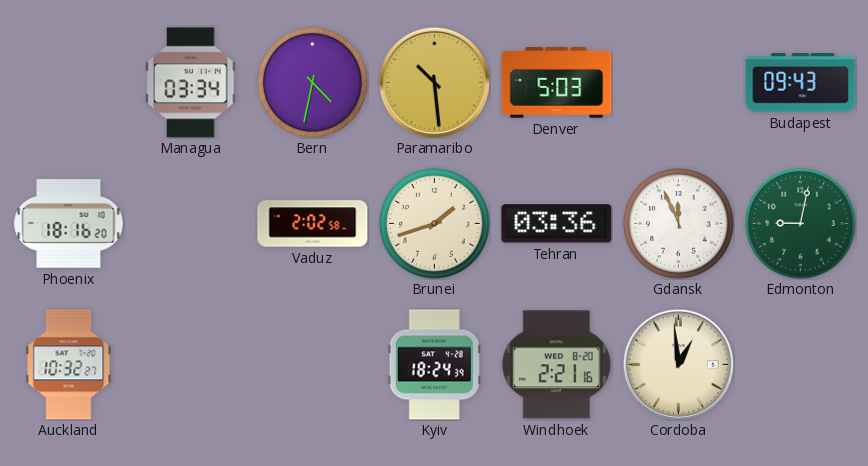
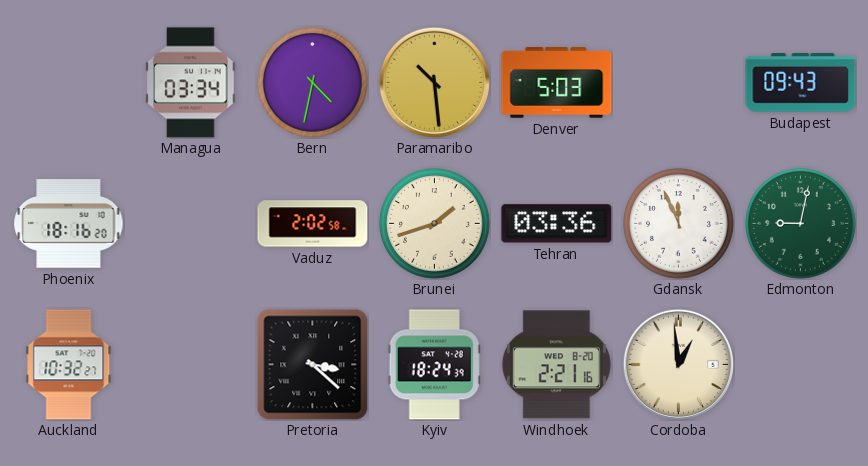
Pretoria: none -> 3:22
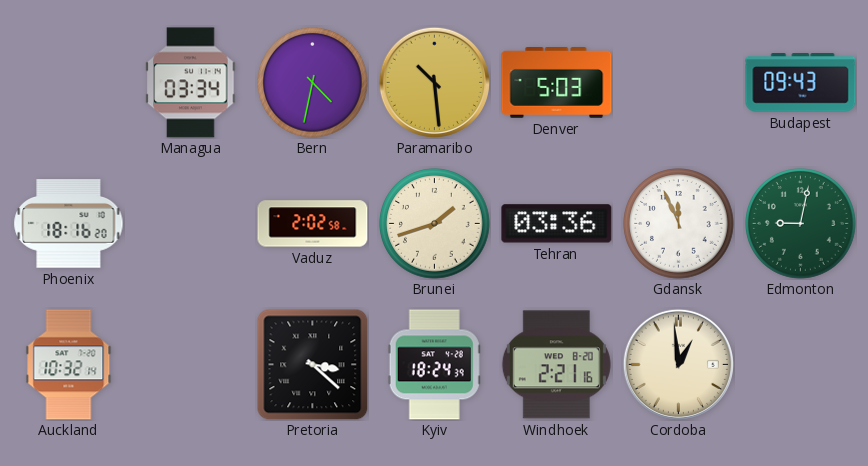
Auckland: 10:32:27 -> 10:32:14
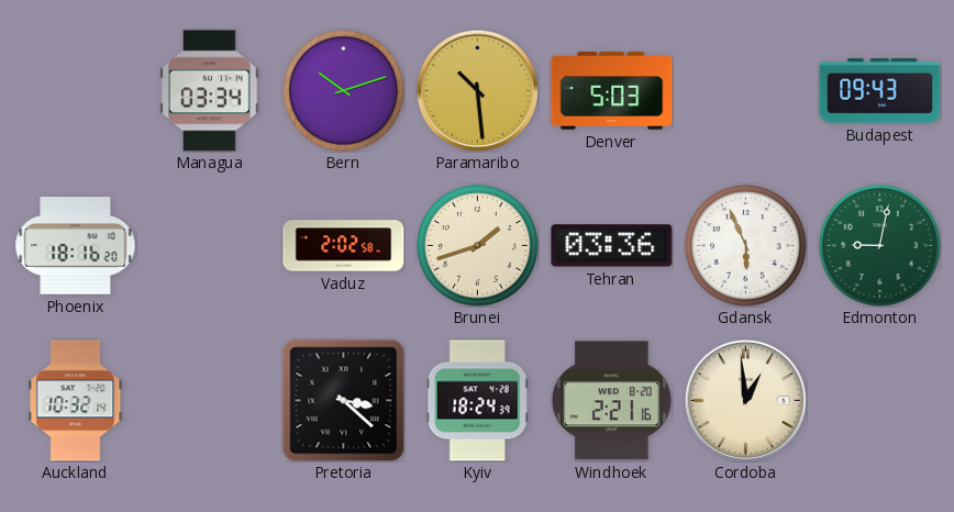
Bern: 4:32 -> 10:12
Gdansk: 11:56 -> 5:56
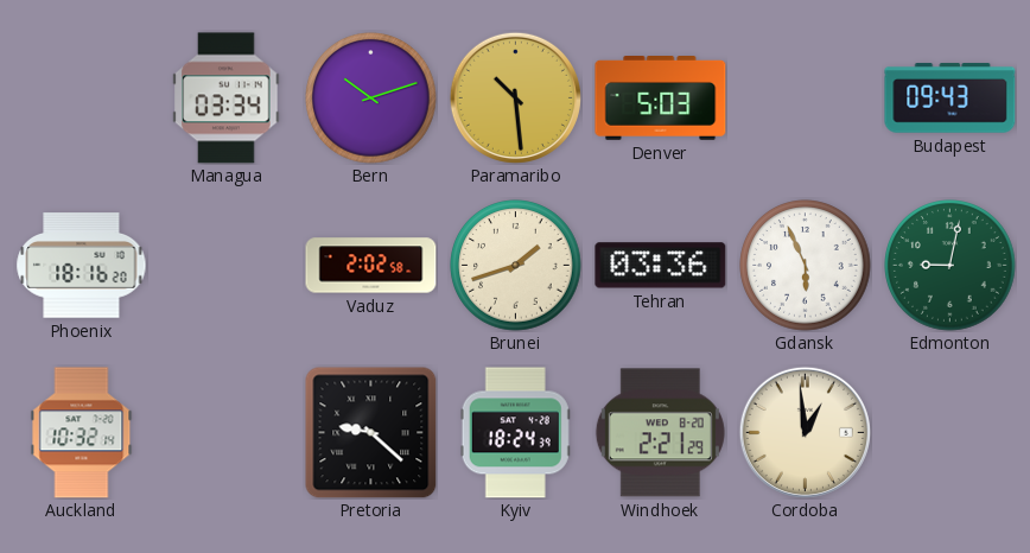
Pretoria: 3:22 -> 9:22
Windhoek: 2:21:16 -> 2:21:29
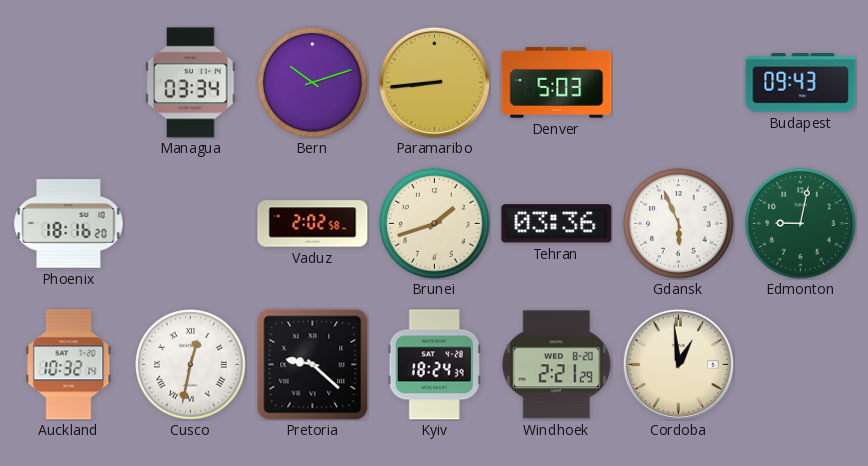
Paramaribo: 10:29 -> 8:44
Cusco: none -> 12:32
